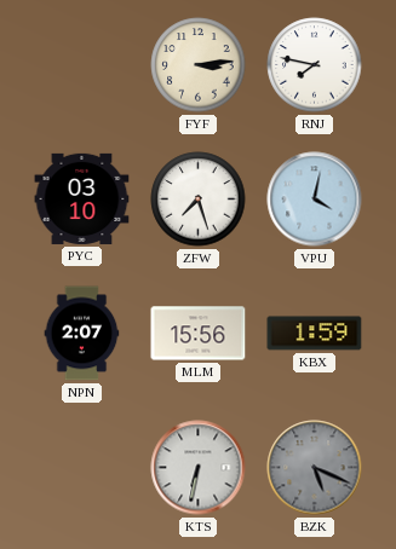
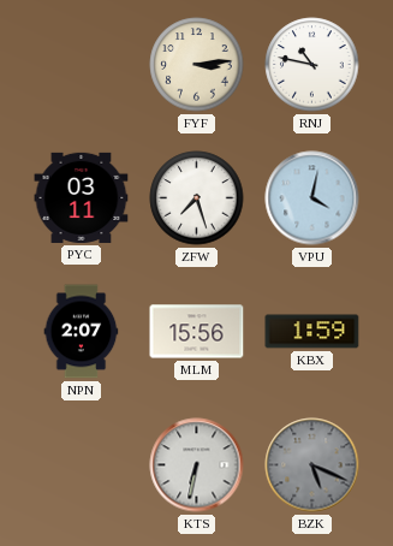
RNJ: 7:47 -> 10:47
PYC: 03:10 -> 03:11
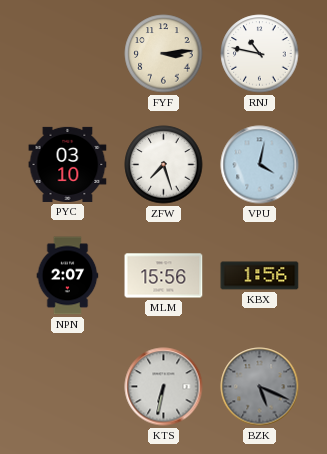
PYC: 03:11 -> 03:10
KBX: 1:59 -> 1:56
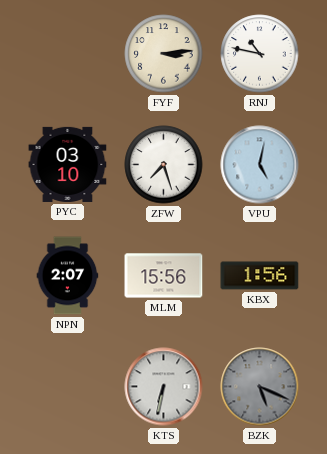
VPU: 4:02 -> 5:02
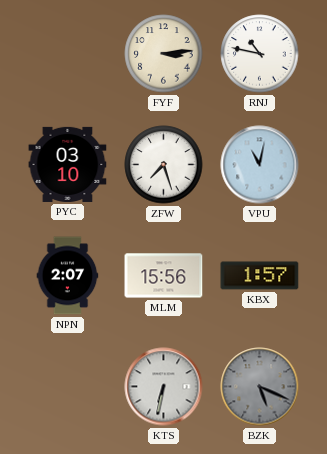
VPU: 5:02 -> 11:02
KBX: 1:56 -> 1:57
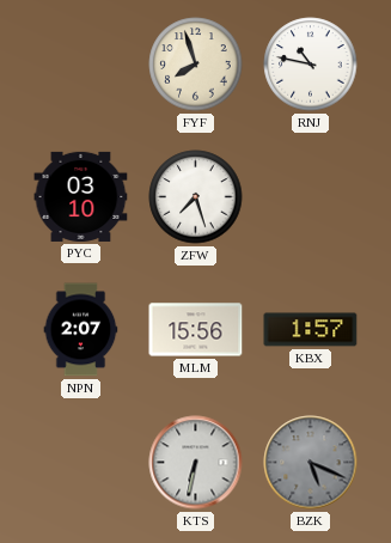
FYF: 3:14 -> 7:57
VPU: 11:02 -> none
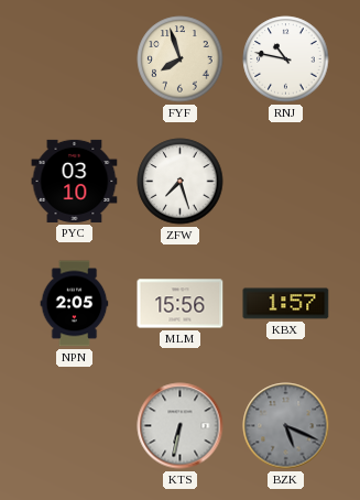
NPN: 2:07 -> 2:05
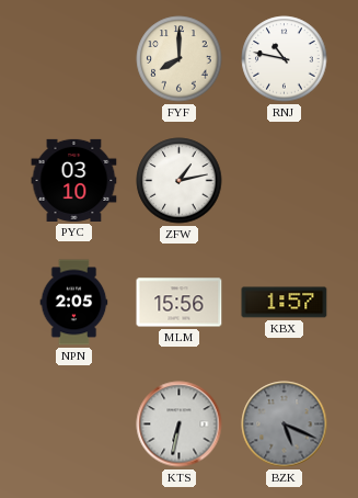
FYF: 7:57 -> 8:00
ZFW: 7:27 -> 1:13
